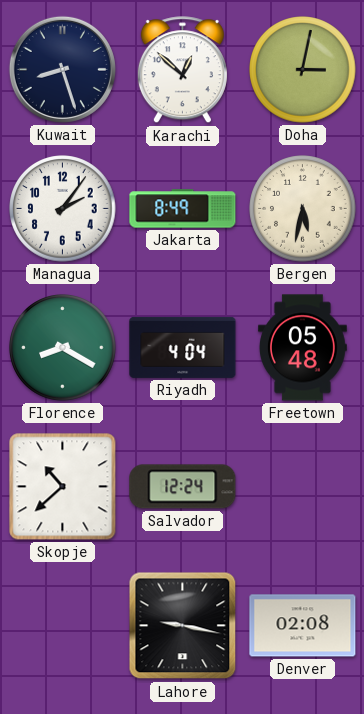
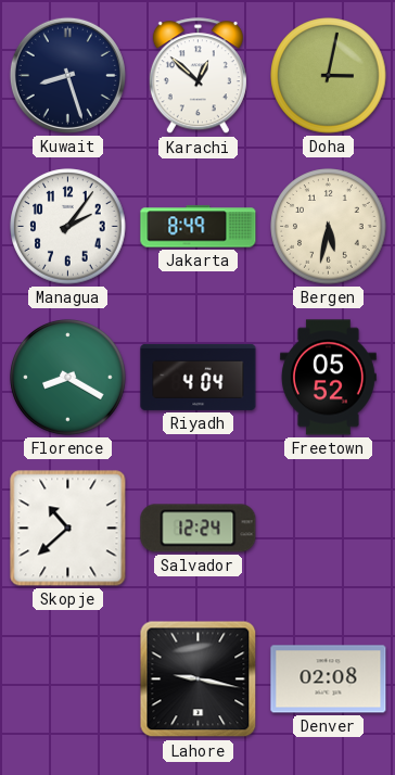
Freetown: 05:48 -> 05:52
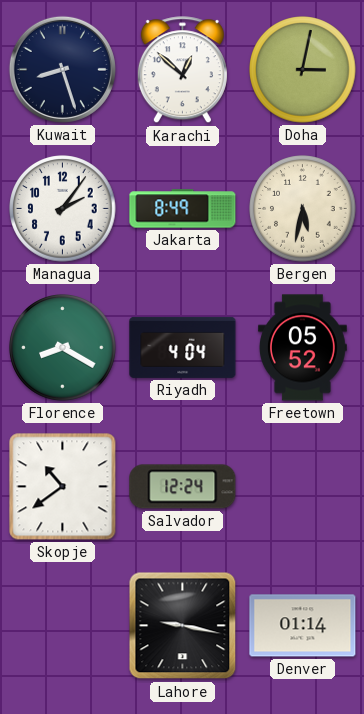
Skopje: 10:38 -> 10:39
Denver: 02:08 -> 01:14
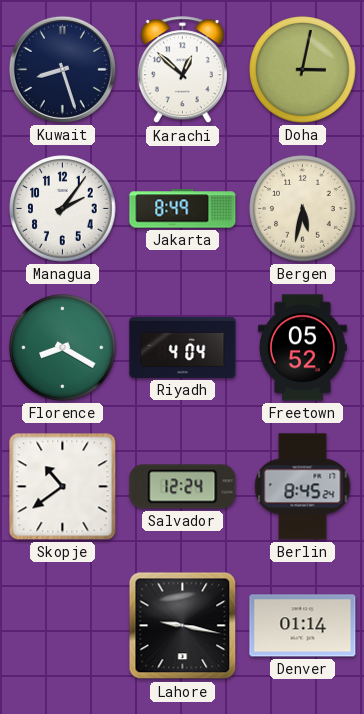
Berlin: none -> 8:45
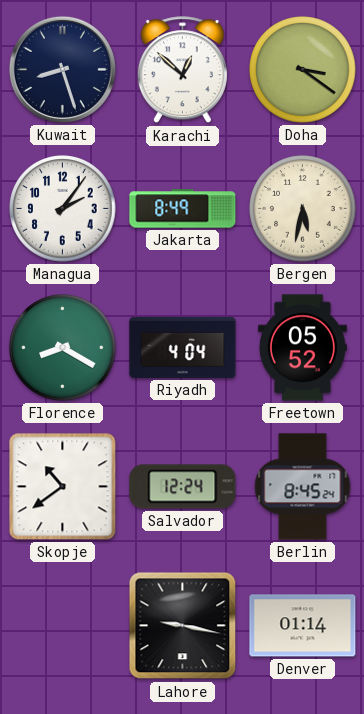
Doha: 3:02 -> 3:21
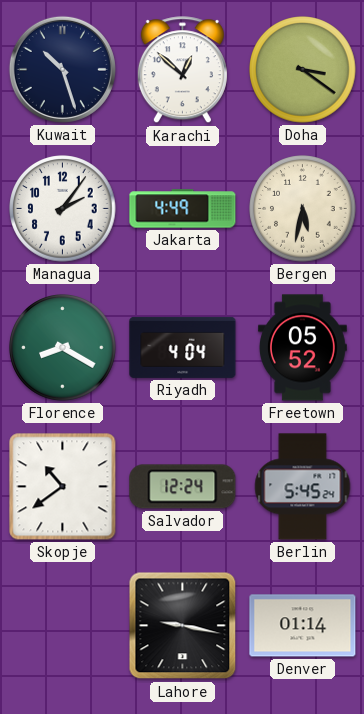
Kuwait: 8:27 -> 10:27
Jakarta: 8:49 -> 4:49
Berlin: 8:45 -> 5:45
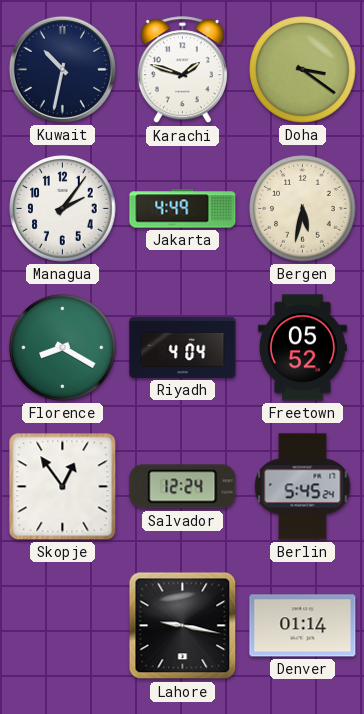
Kuwait: 10:27 -> 10:32
Karachi: 12:52 -> 1:48
Skopje: 10:39 -> 12:54
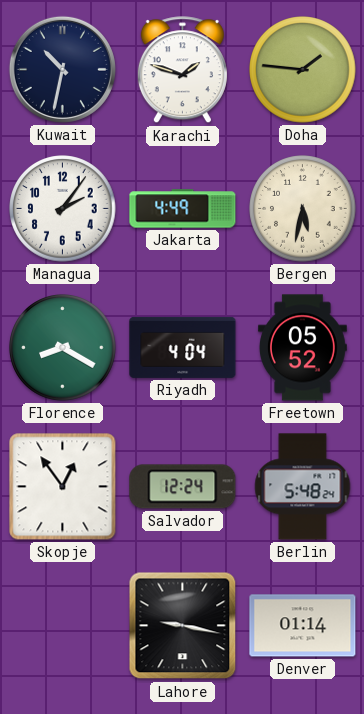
Doha: 3:21 -> 1:46
Berlin: 5:45 -> 5:48
